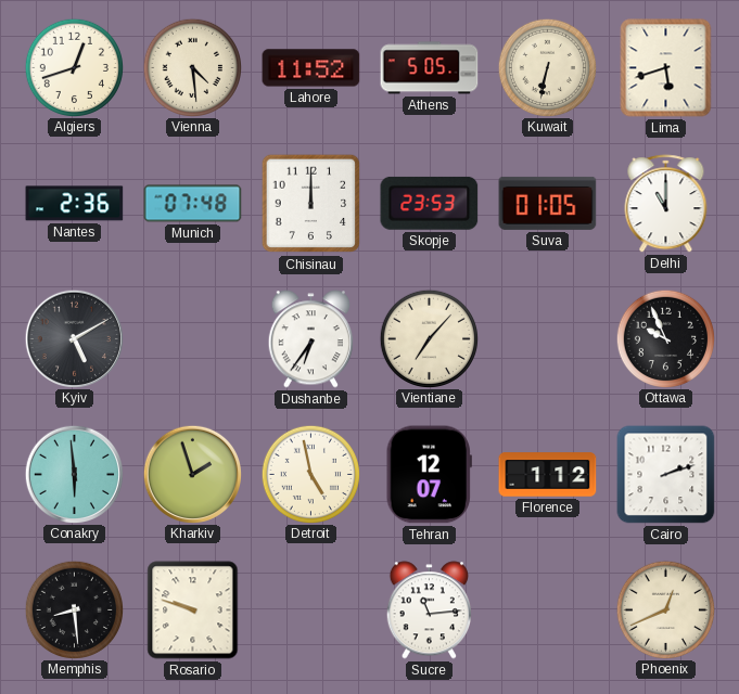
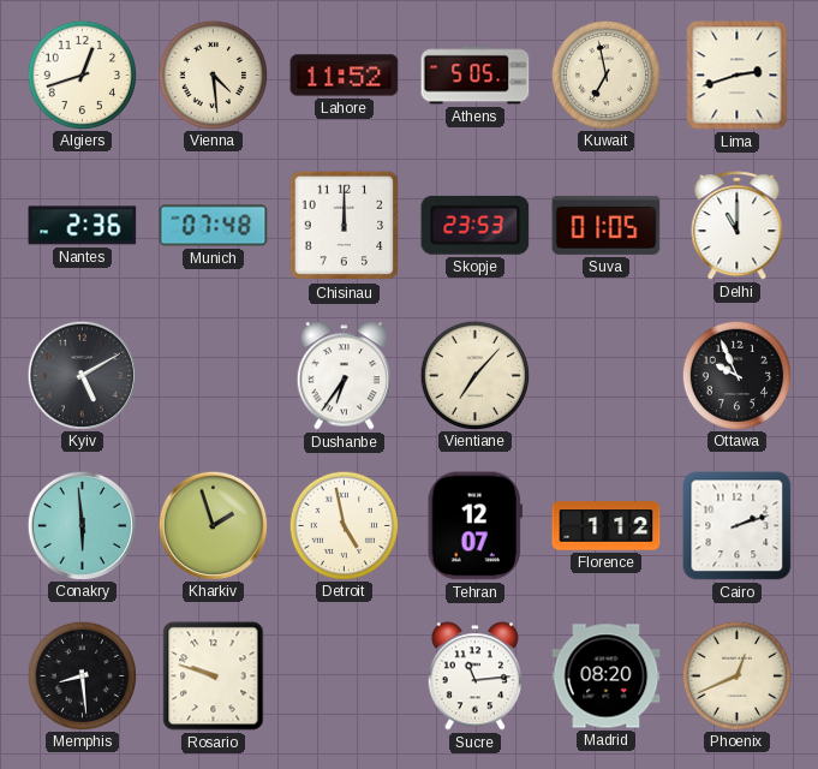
Kuwait: 6:32 -> 6:58
Lima: 5:42 -> 2:42
Madrid: none -> 08:20
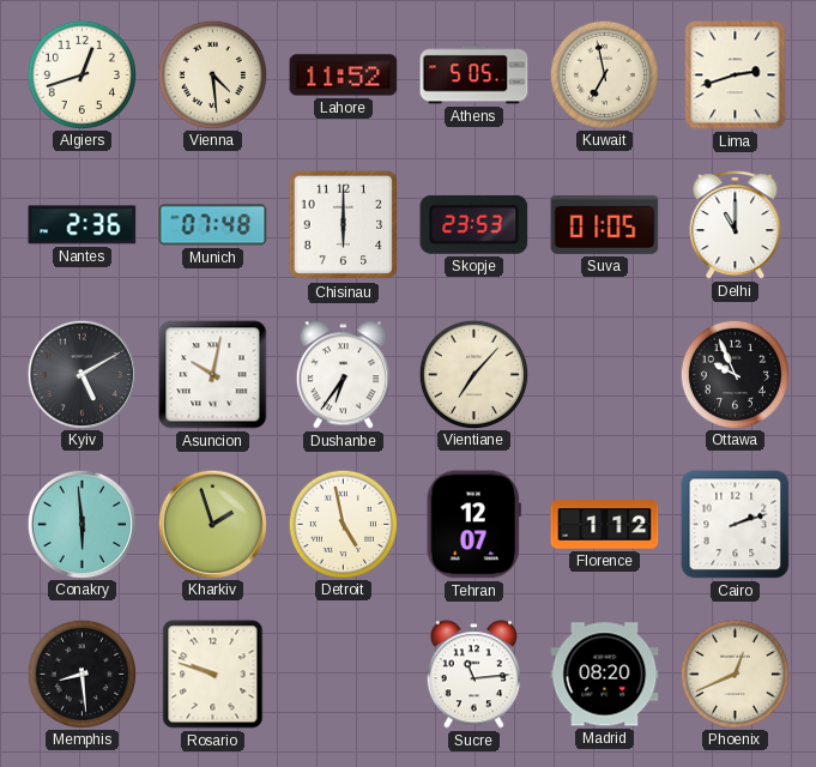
Chisinau: 12:00 -> 6:00
Asuncion: none -> 10:02
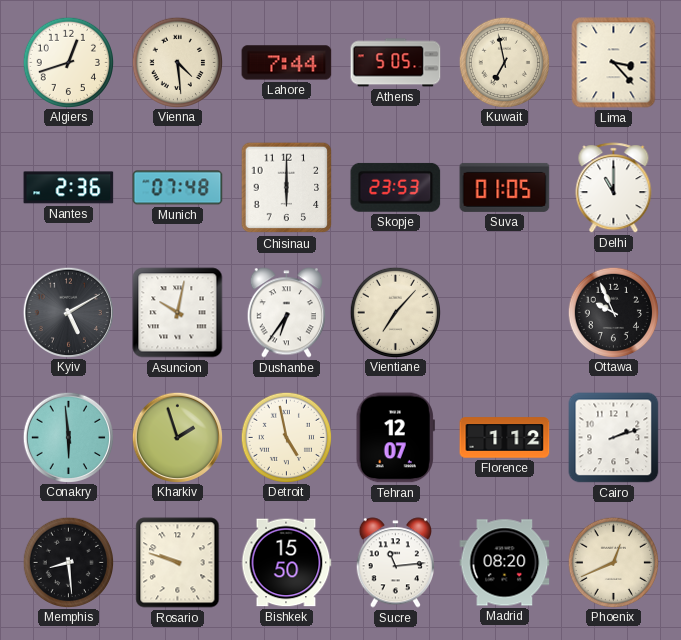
Lahore: 11:52 -> 7:44
Lima: 2:42 -> 3:23
Bishkek: none -> 15:50
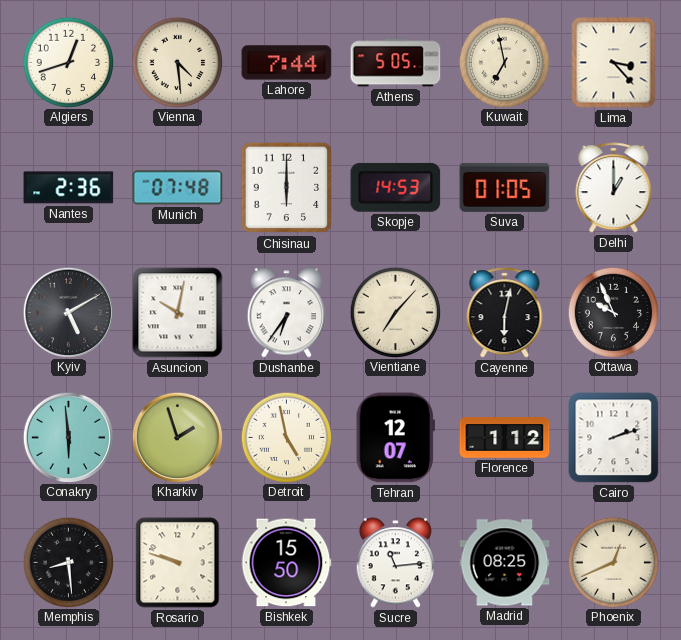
Skopje: 23:53 -> 14:53
Delhi: 11:00 -> 1:00
Cayenne: none -> 6:02
Madrid: 08:20 -> 08:25
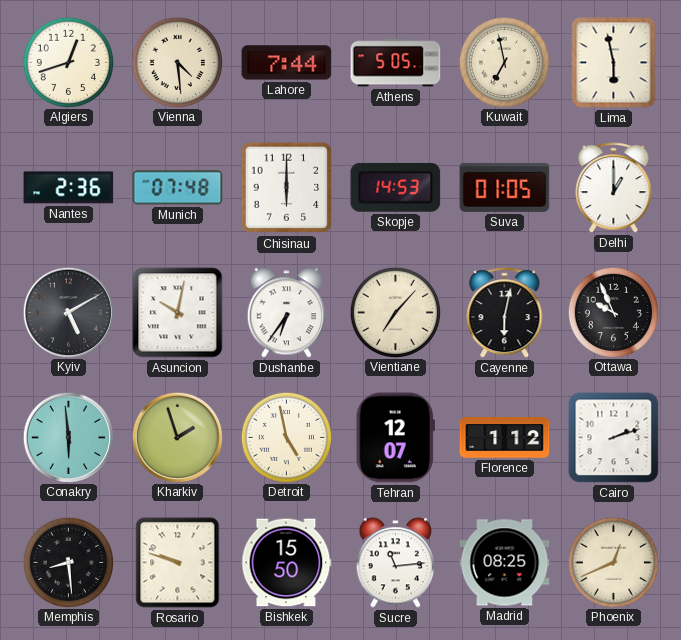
Lima: 3:23 -> 5:58
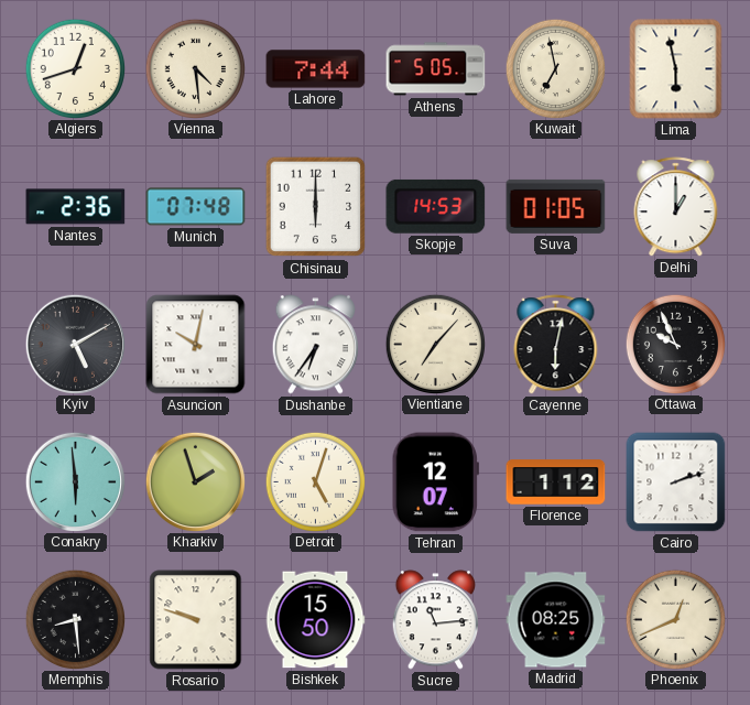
Detroit: 4:58 -> 5:03
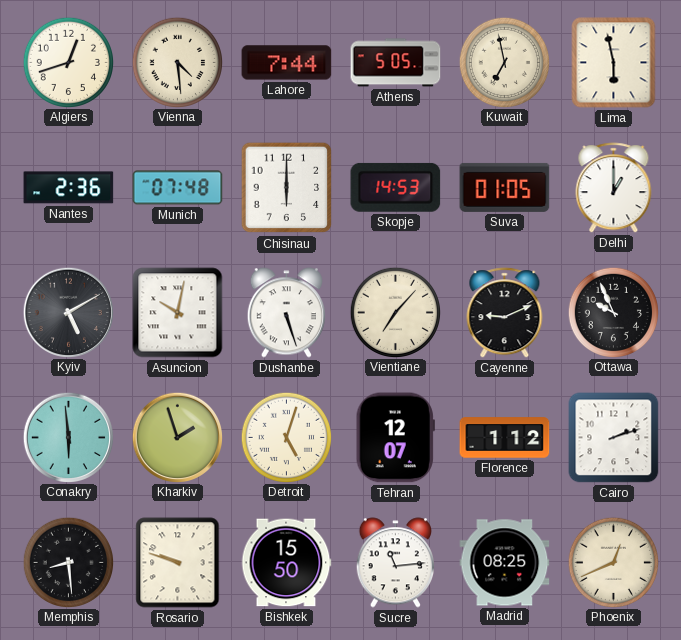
Dushanbe: 6:36 -> 5:27
Cayenne: 6:02 -> 9:11
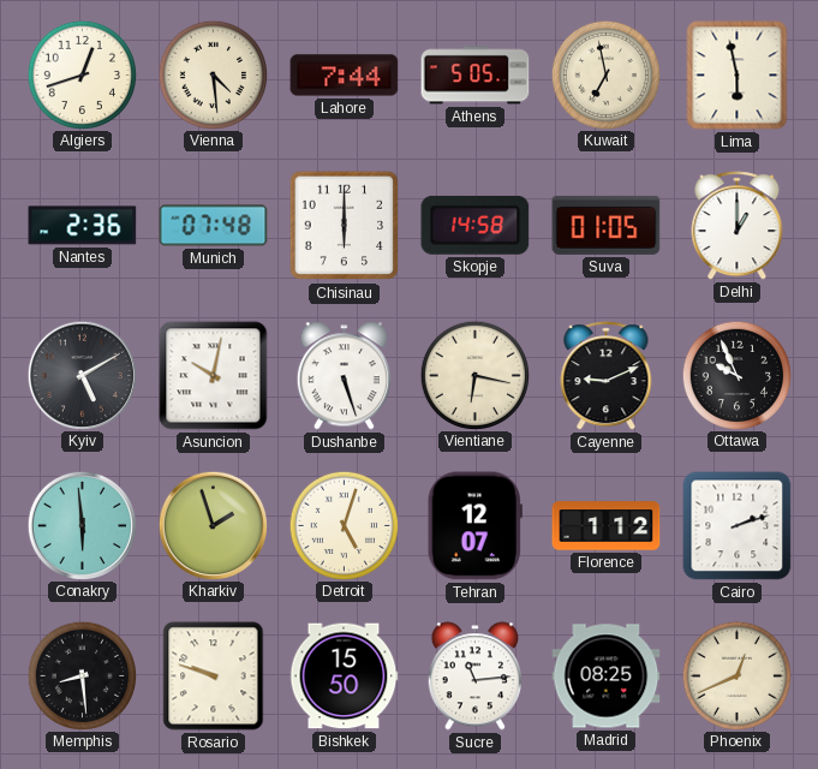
Skopje: 14:53 -> 14:58
Vientiane: 7:07 -> 6:17
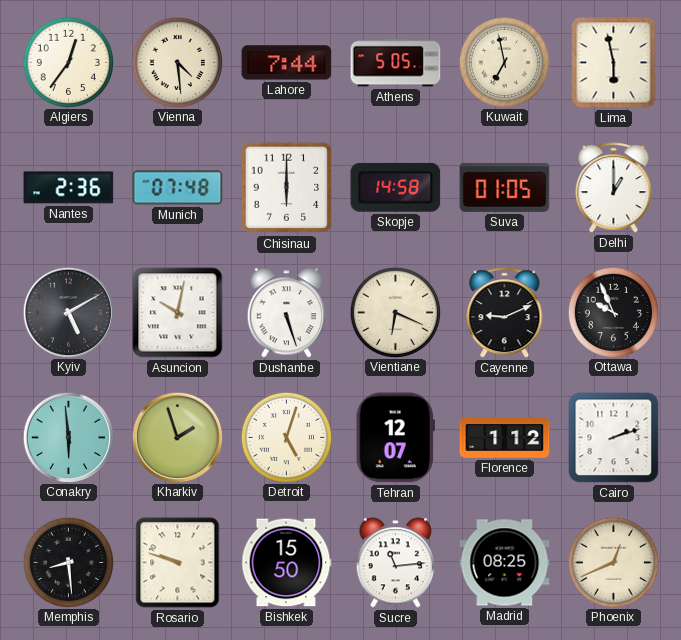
Algiers: 12:42 -> 12:36
Vientiane: 6:17 -> 6:19
